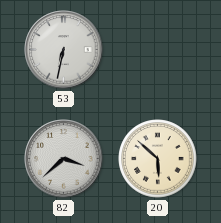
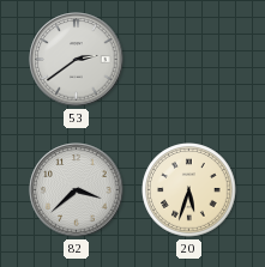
53: 6:32 -> 2:39
20: 5:52 -> 5:33
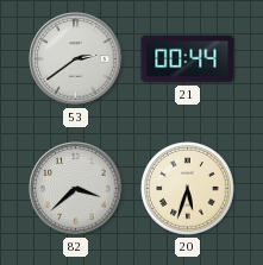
21: none -> 00:44
